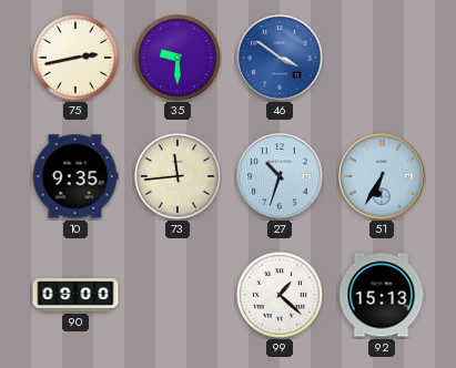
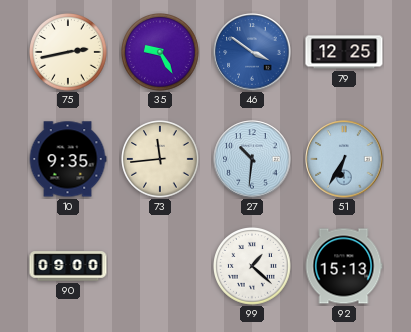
35: 9:30 -> 9:25
79: none -> 12:25
27: 10:33 -> 10:31
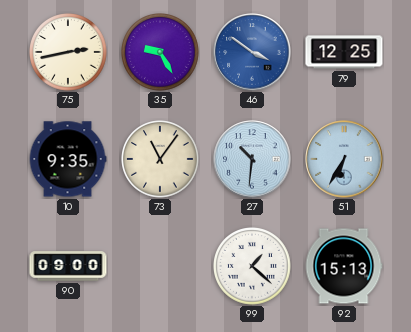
73: 11:44 -> 11:06
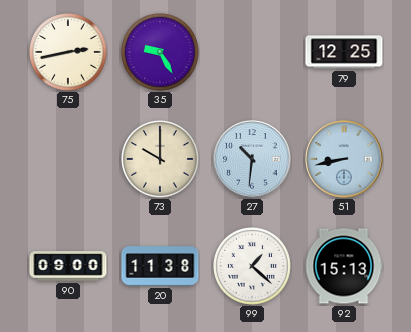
46: 3:51 -> none
10: 9:35 -> none
73: 11:06 -> 10:00
51: 6:35 -> 8:43
20: none -> 11:38
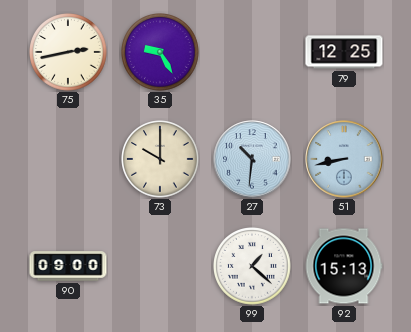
20: 11:38 -> none
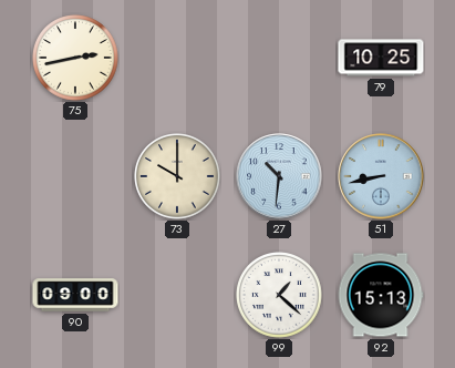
35: 9:25 -> none
79: 12:25 -> 10:25
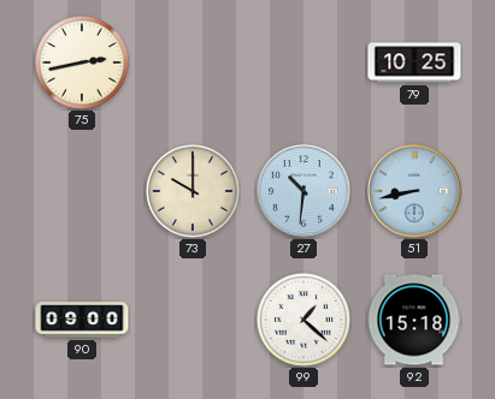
92: 15:13 -> 15:18
